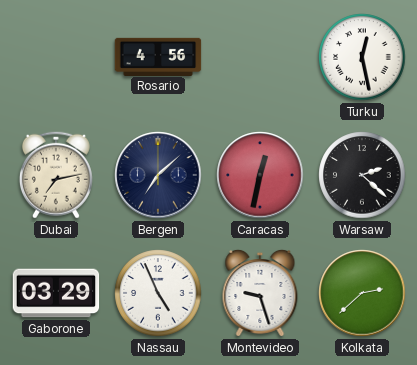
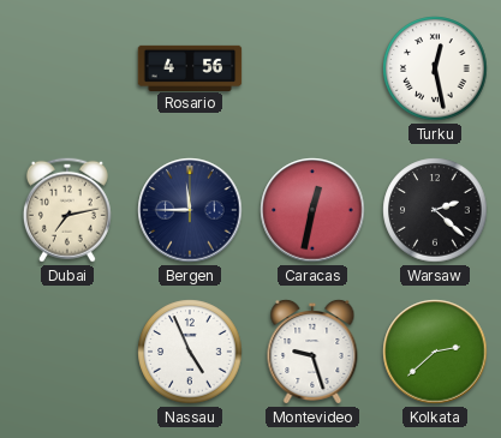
Bergen: 7:08 -> 11:45
Gaborone: 03:29 -> none
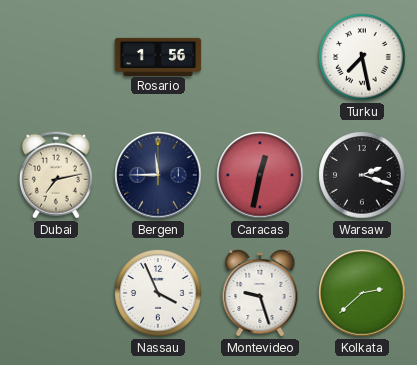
Rosario: 4:56 -> 1:56
Turku: 12:28 -> 7:28
Warsaw: 2:22 -> 2:18
Nassau: 4:56 -> 3:56
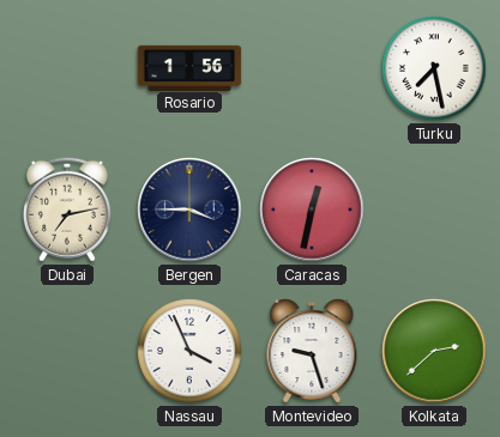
Bergen: 11:45 -> 3:45
Warsaw: 2:18 -> none
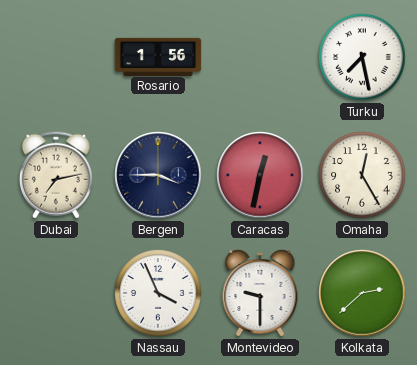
Omaha: none -> 12:25
Montevideo: 9:27 -> 9:30
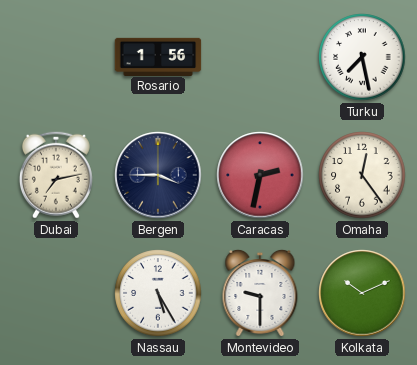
Caracas: 12:32 -> 2:32
Omaha: 12:25 -> 12:24
Nassau: 3:56 -> 5:25
Kolkata: 2:38 -> 10:11
